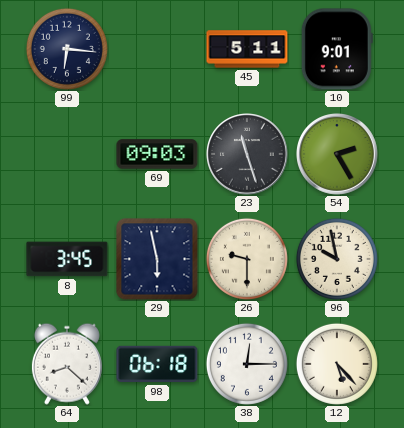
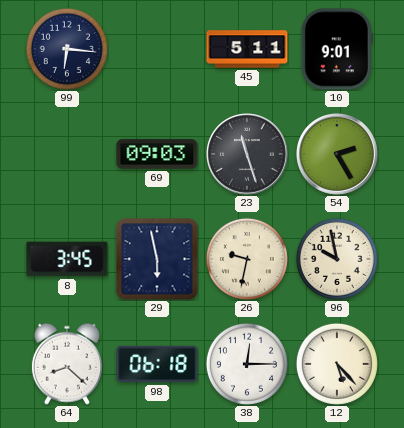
26: 9:30 -> 9:32
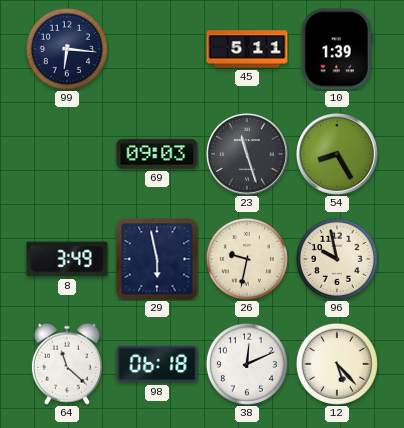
10: 9:01 -> 1:39
54: 2:25 -> 8:25
8: 3:45 -> 3:49
64: 8:22 -> 11:22
38: 12:15 -> 12:11
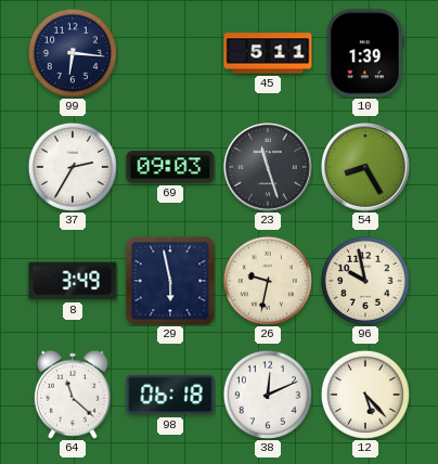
37: none -> 2:35
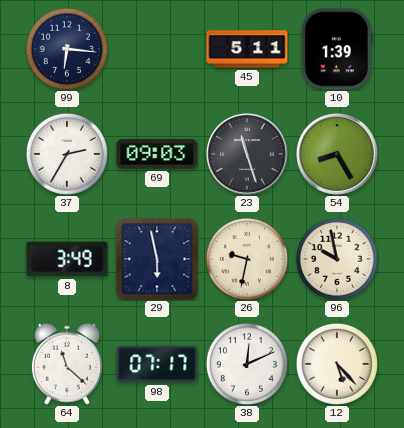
98: 06:18 -> 07:17
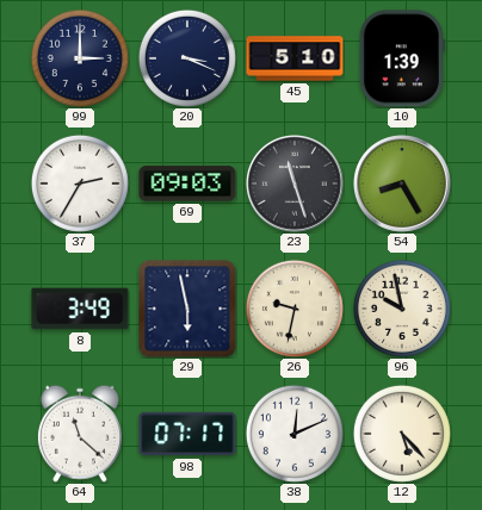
99: 6:16 -> 3:00
20: none -> 3:19
45: 5:11 -> 5:10
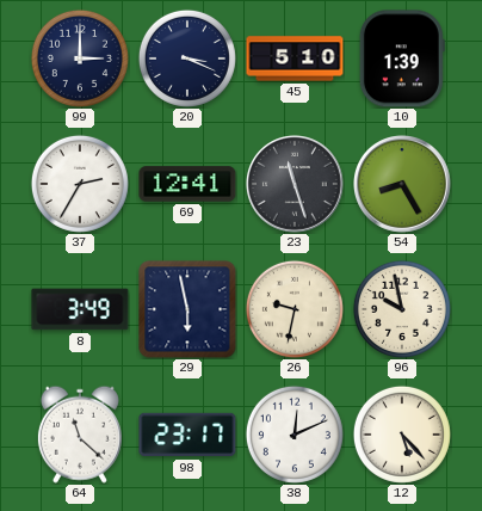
69: 09:03 -> 12:41
98: 07:17 -> 23:17
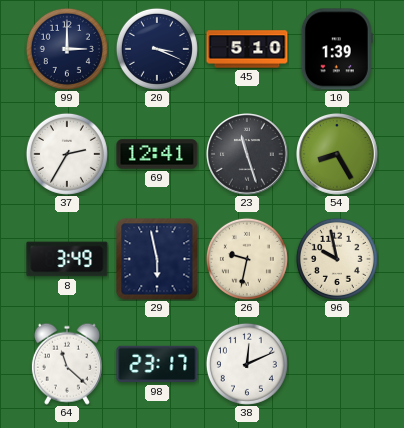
12: 5:23 -> none
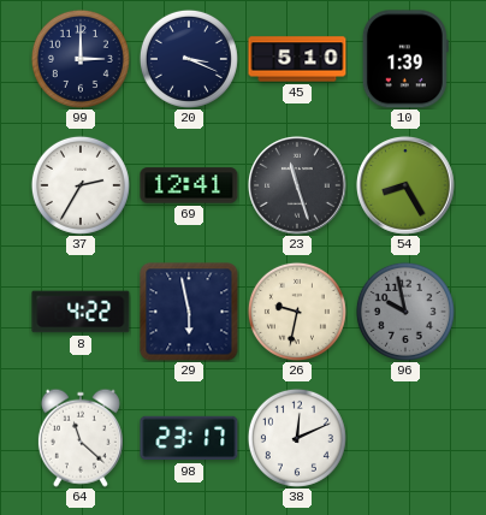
8: 3:49 -> 4:22
96 dial: cream -> grey
